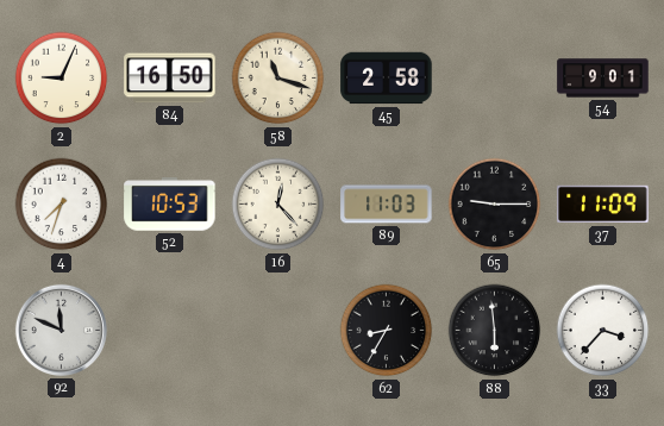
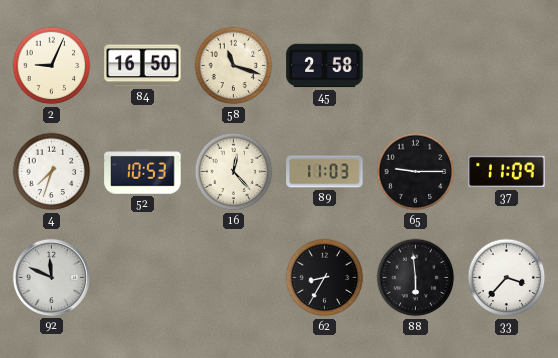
54: 9:01 -> none
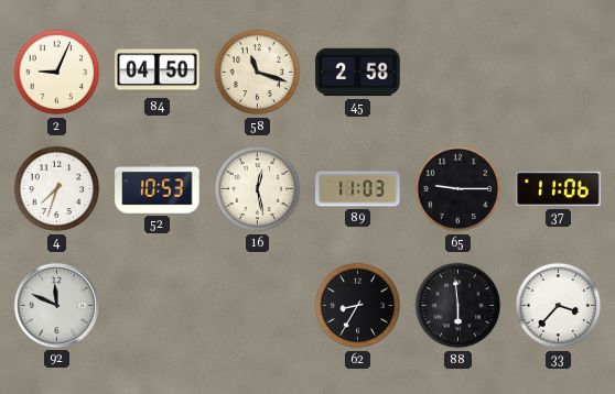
84: 16:50 -> 04:50
16: 12:23 -> 12:28
37: 11:09 -> 11:06
